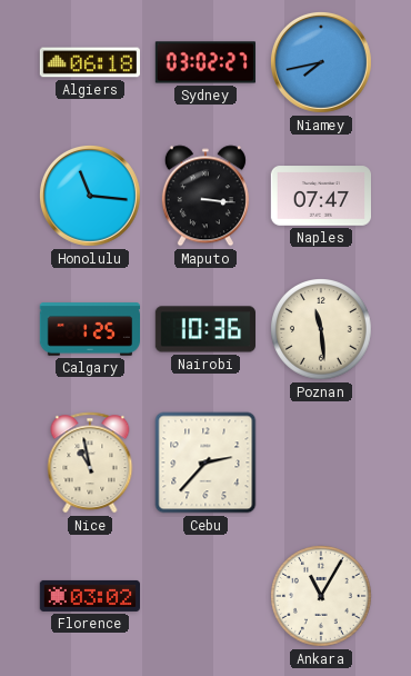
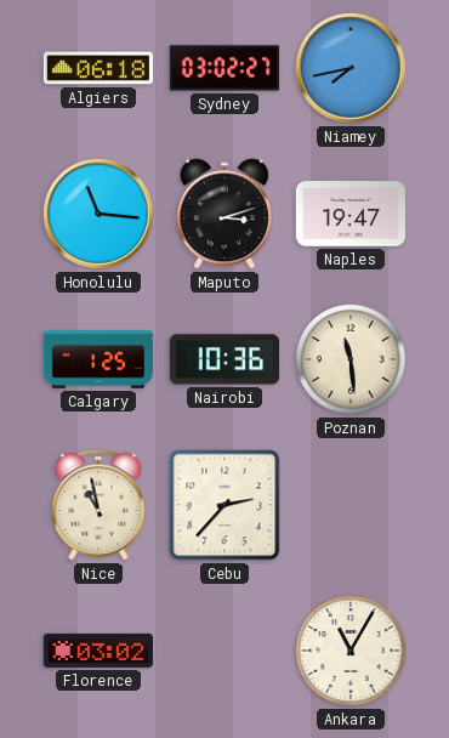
Maputo: 3:16 -> 3:12
Naples: 07:47 -> 19:47
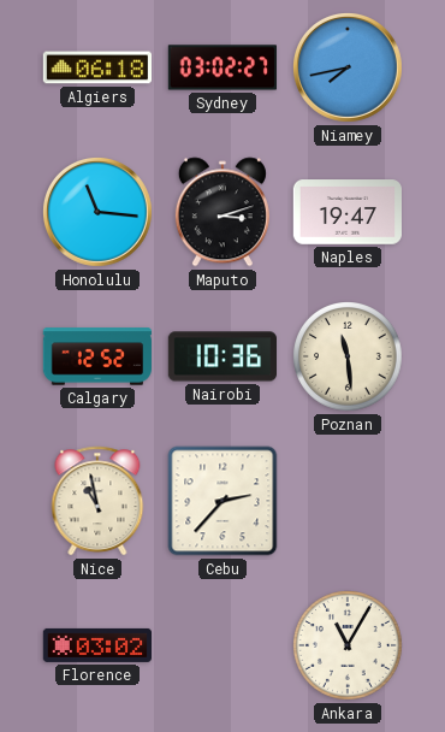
Calgary: 1:25 -> 12:52
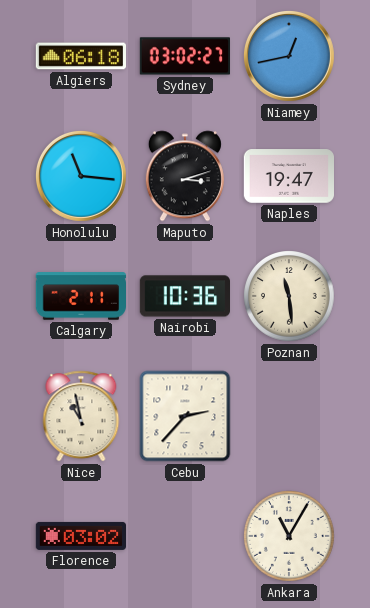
Niamey: 7:43 -> 12:43
Calgary: 12:52 -> 2:11
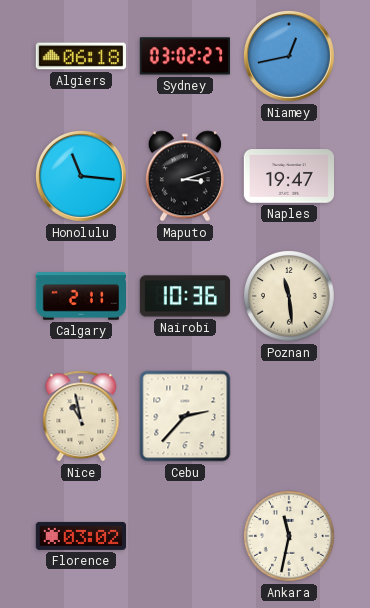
Ankara: 11:05 -> 11:32
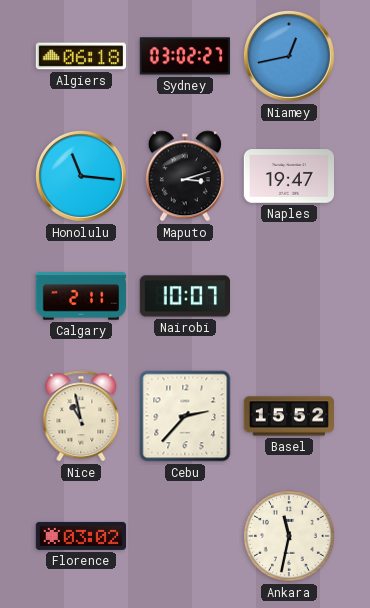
Nairobi: 10:36 -> 10:07
Poznan: 11:29 -> none
Basel: none -> 15:52
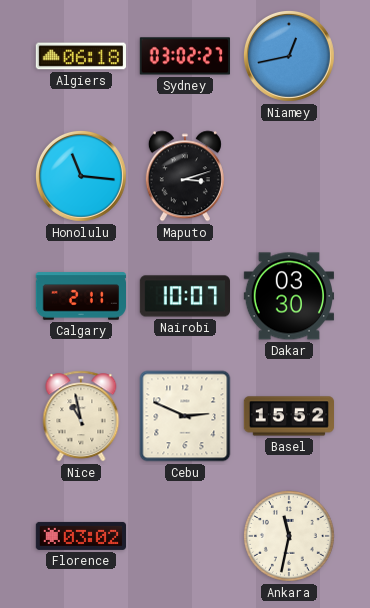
Naples: 19:47 -> none
Dakar: none -> 03:30
Cebu: 2:37 -> 2:49
